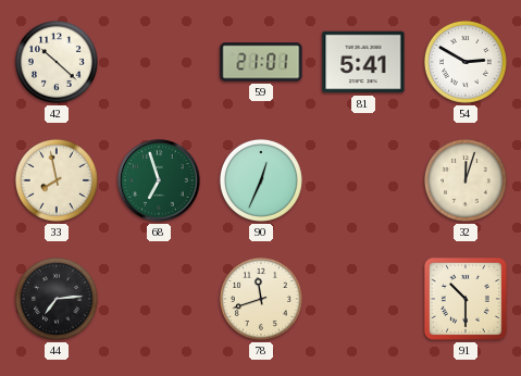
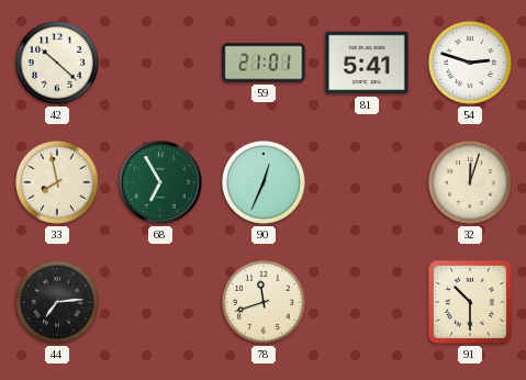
54: 2:50 -> 2:48
68: 6:57 -> 6:55
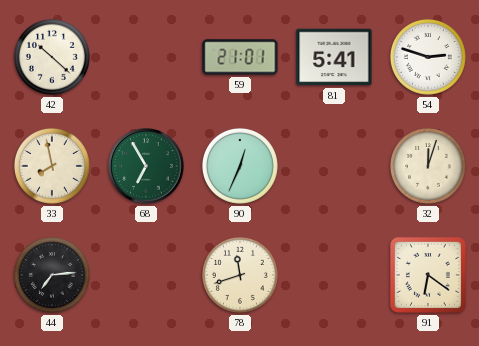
91: 10:30 -> 6:21
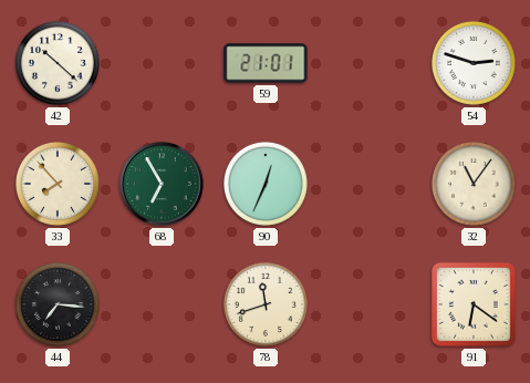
81: 5:41 -> none
33: 7:58 -> 7:53
32: 12:03 -> 11:06
44: 7:14 -> 7:16
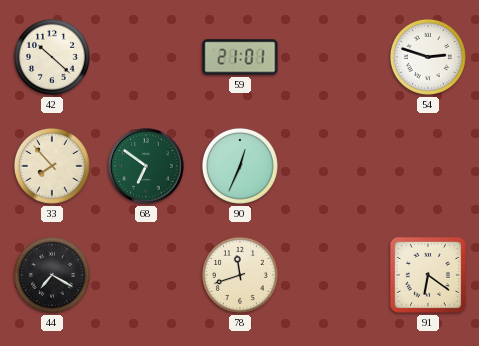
68: 6:55 -> 6:51
32: 11:06 -> none
44: 7:16 -> 7:20
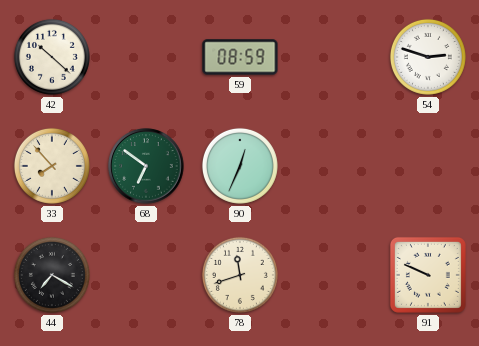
59: 21:01 -> 08:59
91: 6:21 -> 9:49
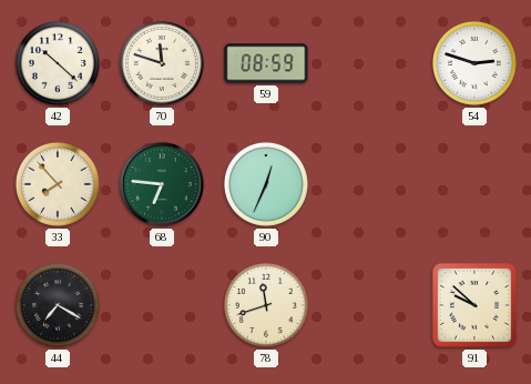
70: none -> 11:48
68: 6:51 -> 6:46
91: 9:49 -> 9:52
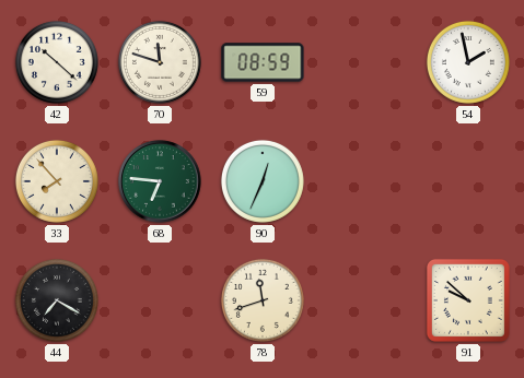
54: 2:48 -> 1:58
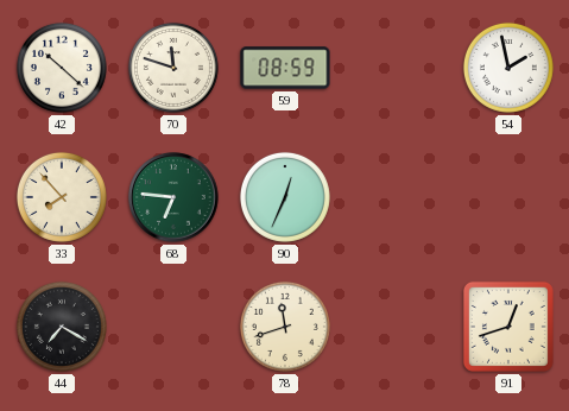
91: 9:52 -> 12:42
